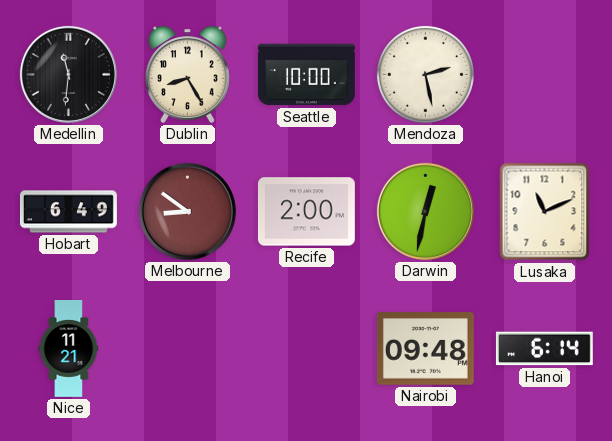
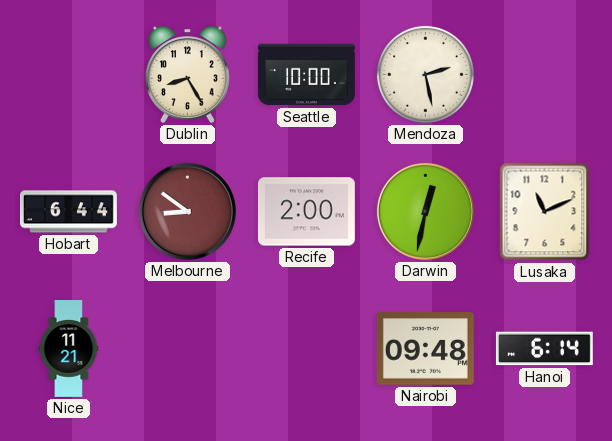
Medellin: 11:31 -> none
Hobart: 6:49 -> 6:44
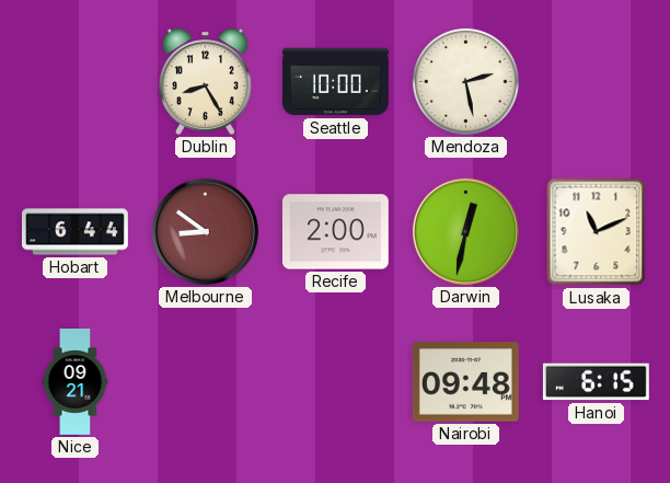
Nice: 11:21 -> 09:21
Hanoi: 6:14 -> 6:15
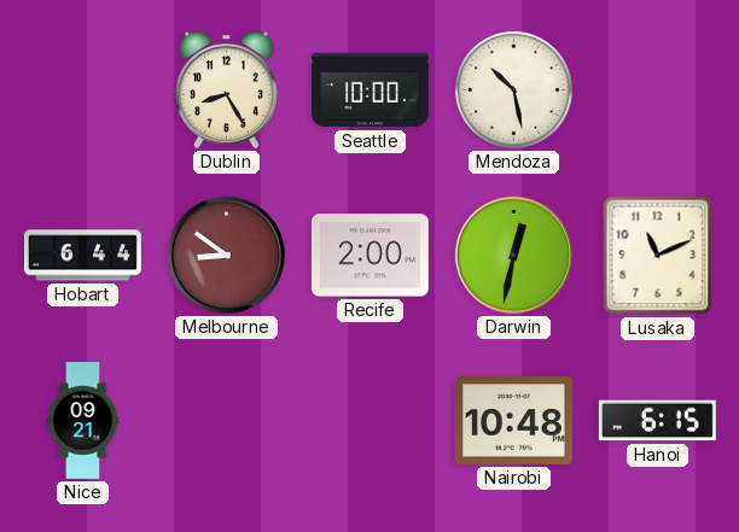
Mendoza: 2:28 -> 10:28
Nairobi: 09:48 -> 10:48
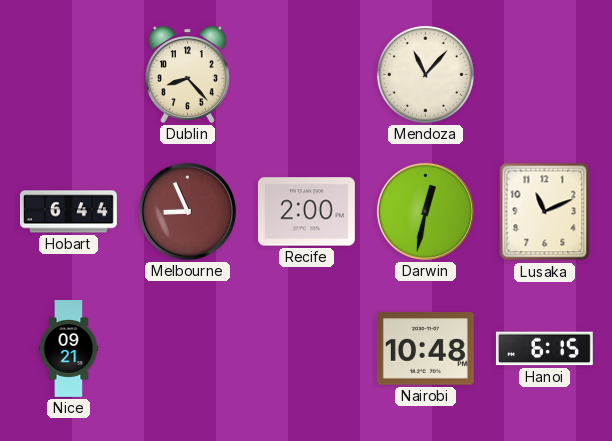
Dublin: 8:25 -> 8:23
Seattle: 10:00 -> none
Mendoza: 10:28 -> 11:07
Melbourne: 8:51 -> 8:56
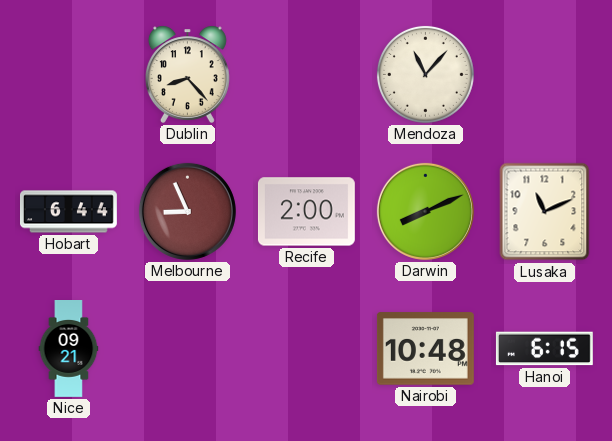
Darwin: 12:32 -> 8:11
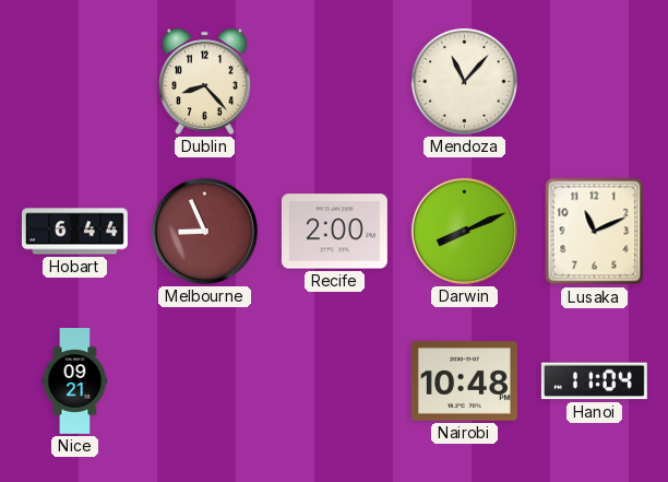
Hanoi: 6:15 -> 11:04
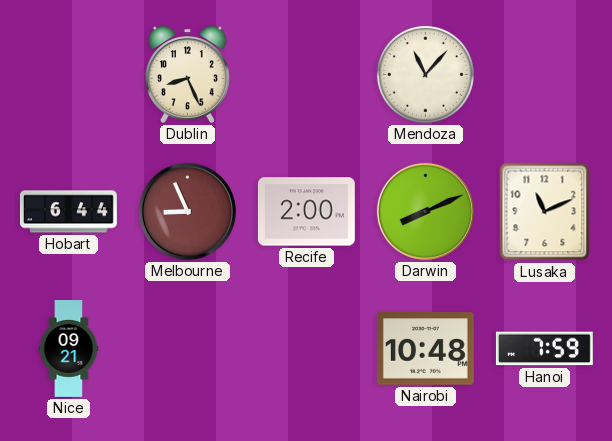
Dublin: 8:23 -> 8:26
Hanoi: 11:04 -> 7:59
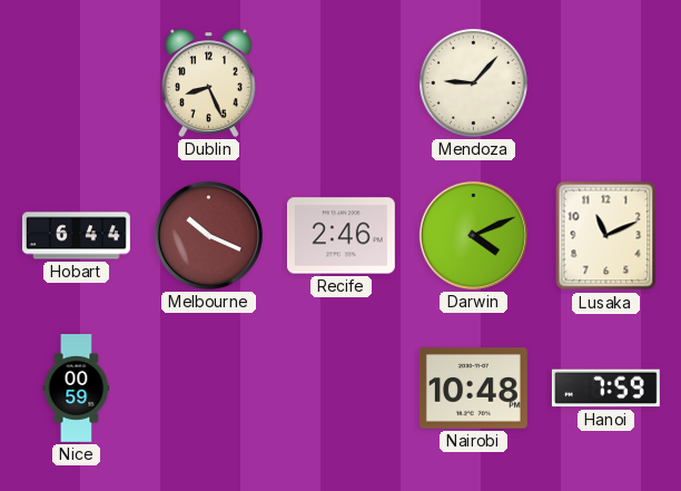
Mendoza: 11:07 -> 9:07
Melbourne: 8:56 -> 10:19
Recife: 2:00 -> 2:46
Darwin: 8:11 -> 4:11
Nice: 09:21 -> 00:59
